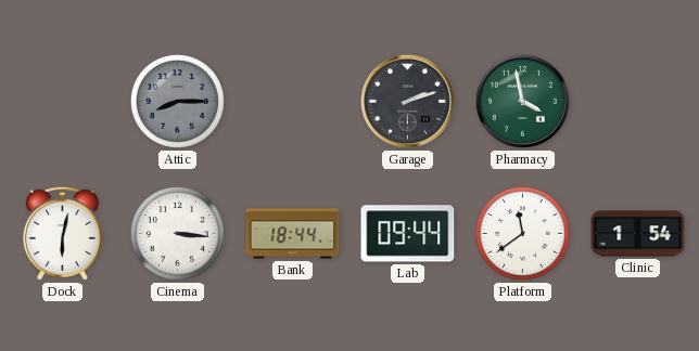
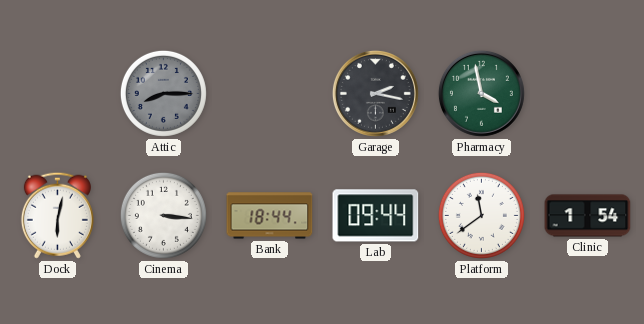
Garage: 2:12 -> 2:17
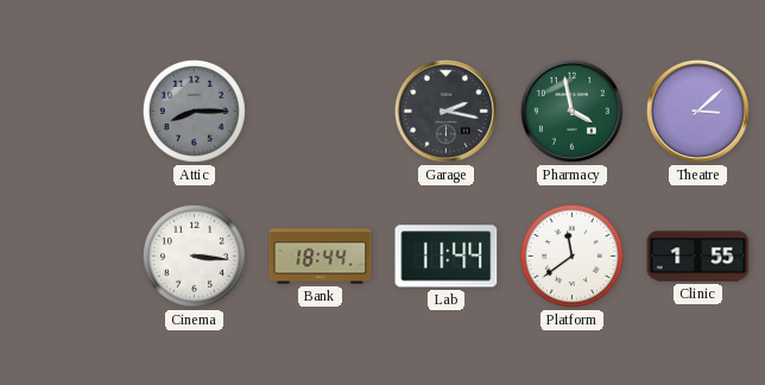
Theatre: none -> 3:08
Dock: 6:02 -> none
Lab: 09:44 -> 11:44
Clinic: 1:54 -> 1:55
